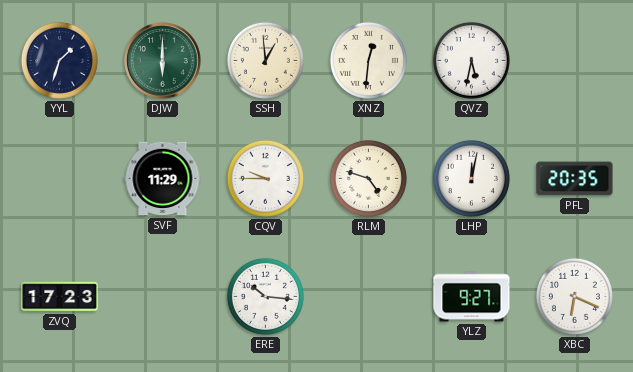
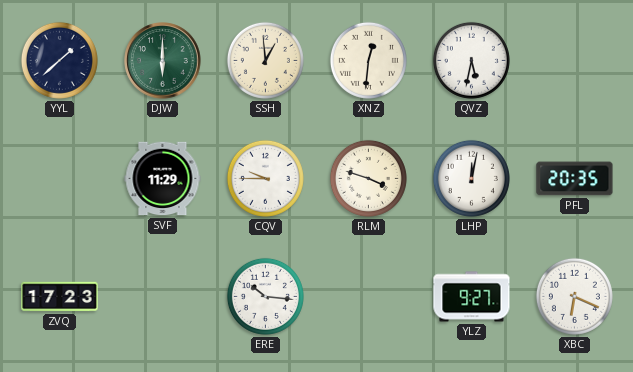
YYL: 1:33 -> 1:38
RLM: 4:48 -> 3:48
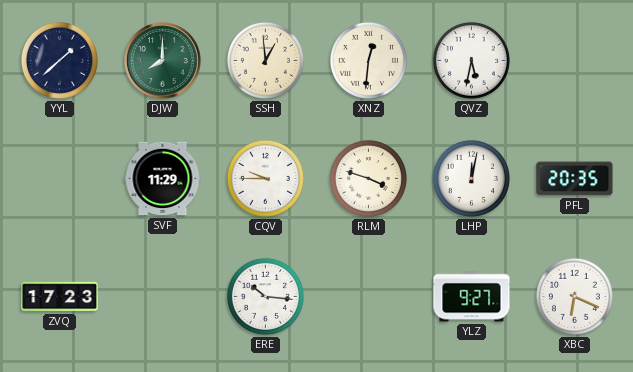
DJW: 6:00 -> 8:00
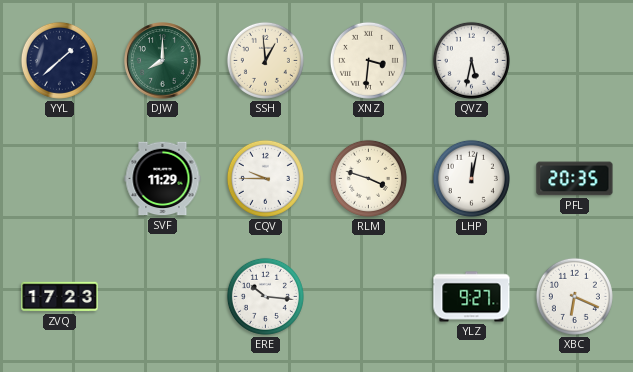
XNZ: 12:31 -> 3:31
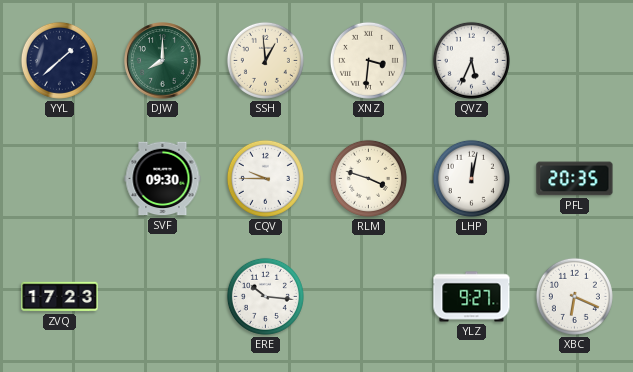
QVZ: 5:32 -> 5:34
SVF: 11:29 -> 09:30
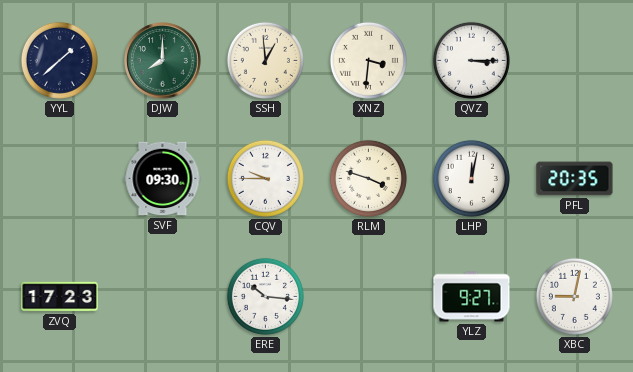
QVZ: 5:34 -> 3:15
XBC: 6:19 -> 9:02
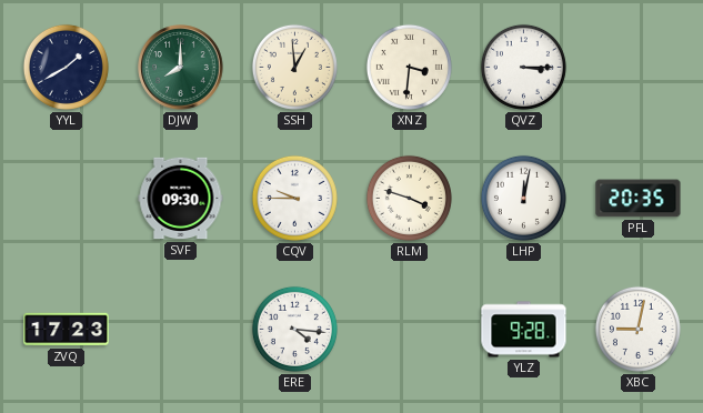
YYL: 1:38 -> 1:40
ERE: 10:16 -> 4:16
YLZ: 9:27 -> 9:28
